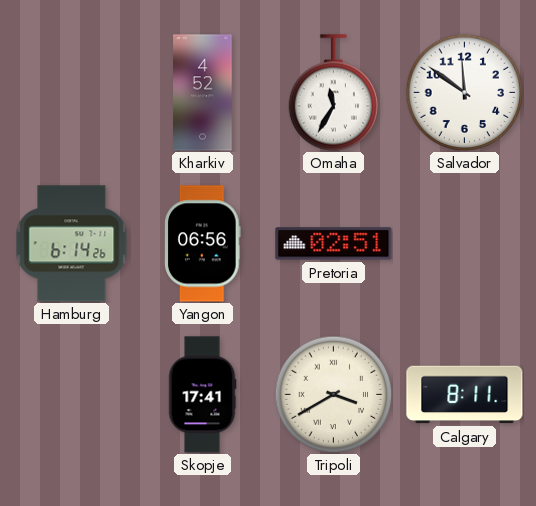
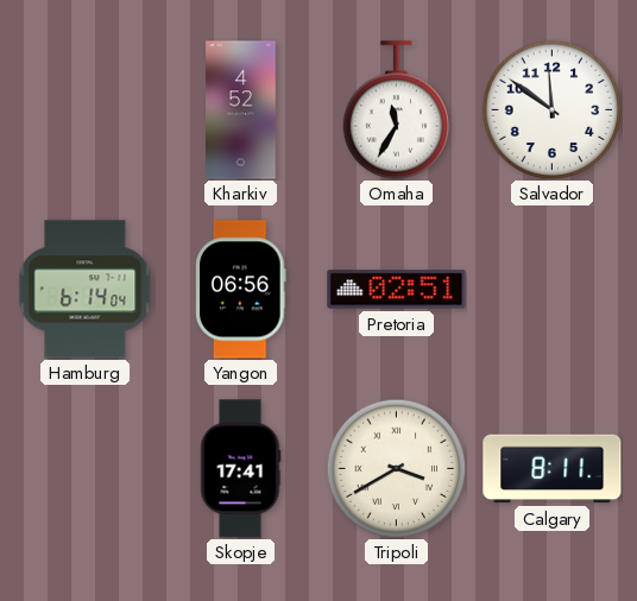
Hamburg: 6:14:26 -> 6:14:04
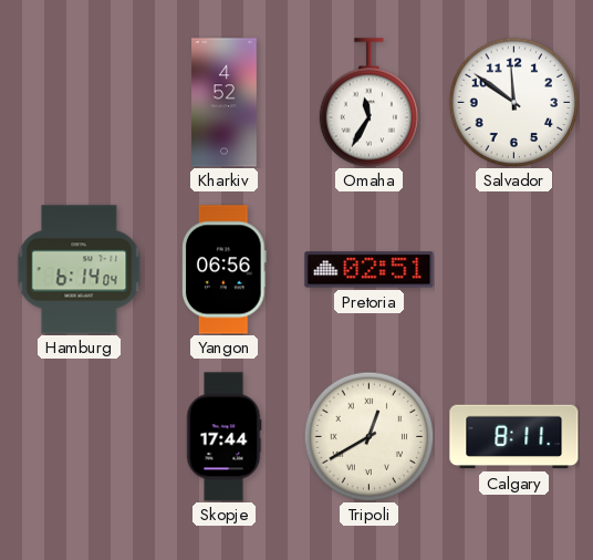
Skopje: 17:41 -> 17:44
Tripoli: 3:40 -> 12:40
